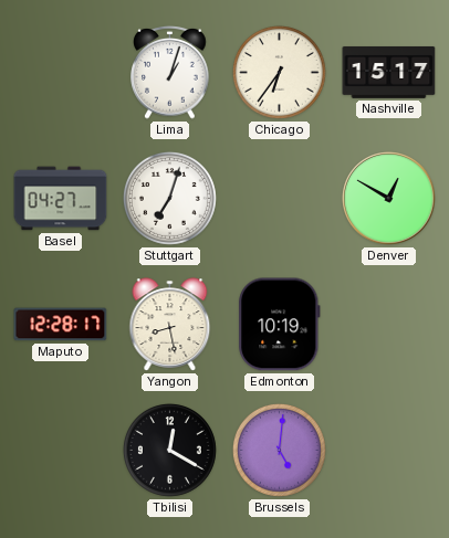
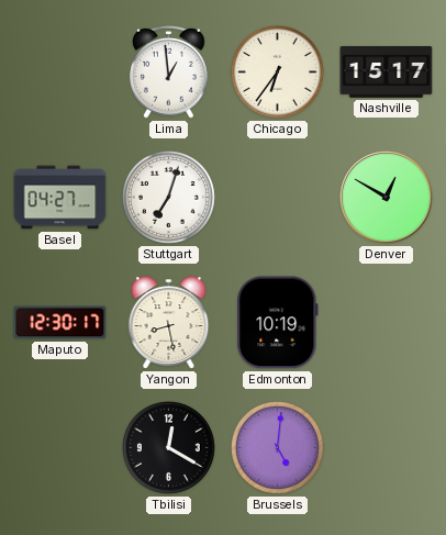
Lima: 1:03 -> 12:59
Maputo: 12:28 -> 12:30
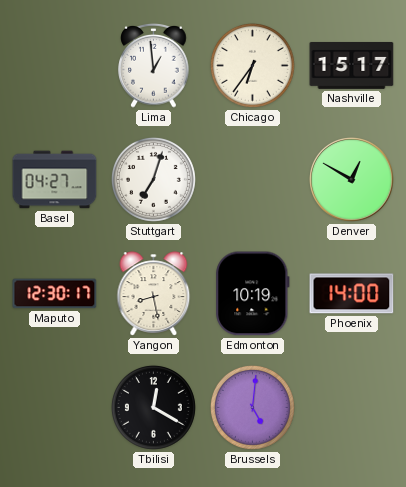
Phoenix: none -> 14:00
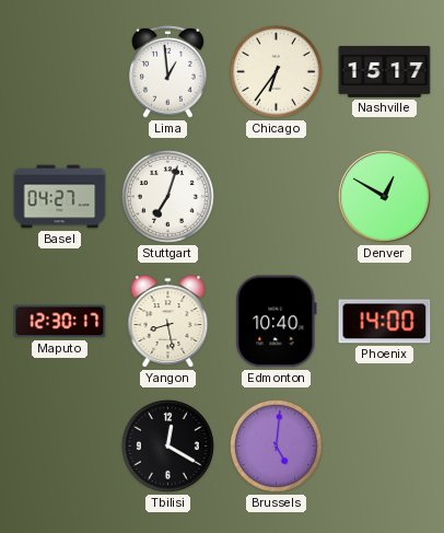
Edmonton: 10:19 -> 10:40
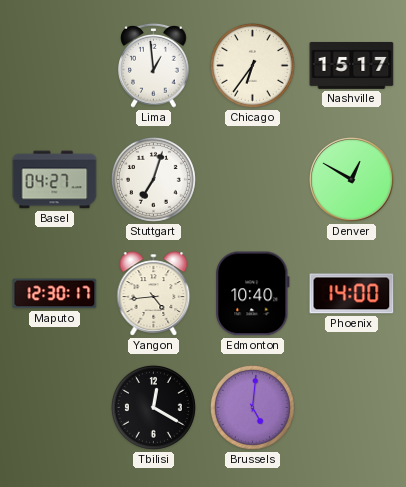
Yangon: 8:28 -> 4:44
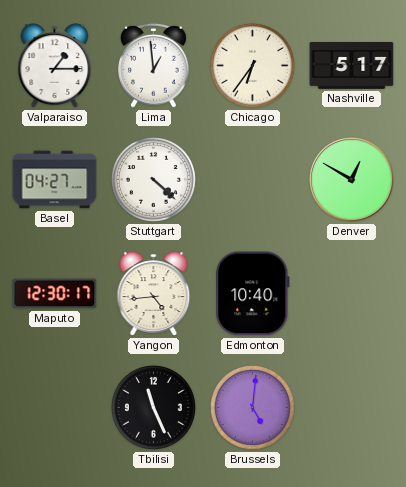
Valparaiso: none -> 1:15
Nashville: 15:17 -> 5:17
Stuttgart: 7:03 -> 4:22
Phoenix: 14:00 -> none
Tbilisi: 12:20 -> 11:26
